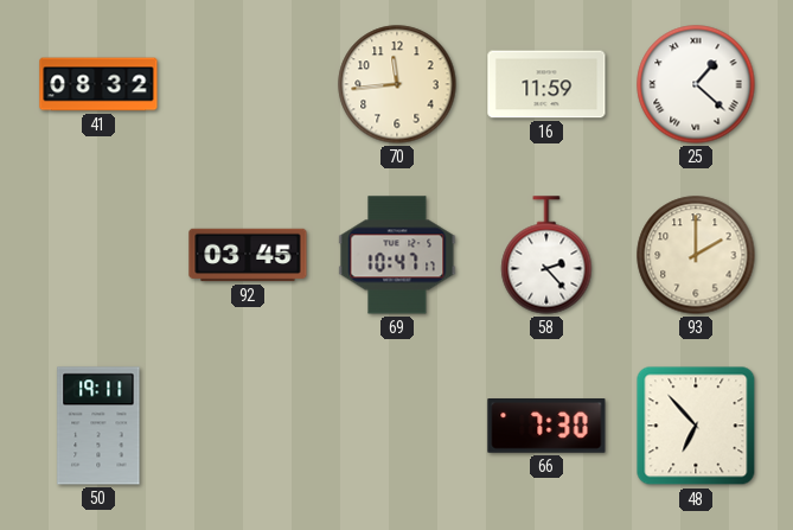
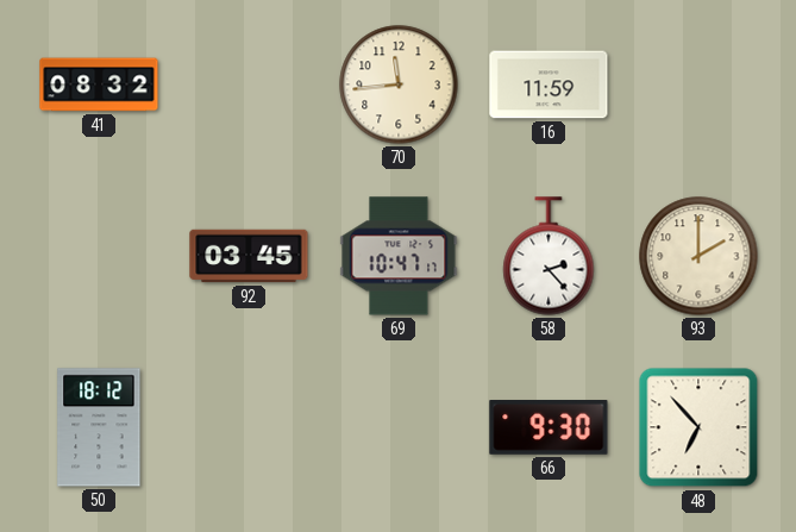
25: 1:22 -> none
50: 19:11 -> 18:12
66: 7:30 -> 9:30
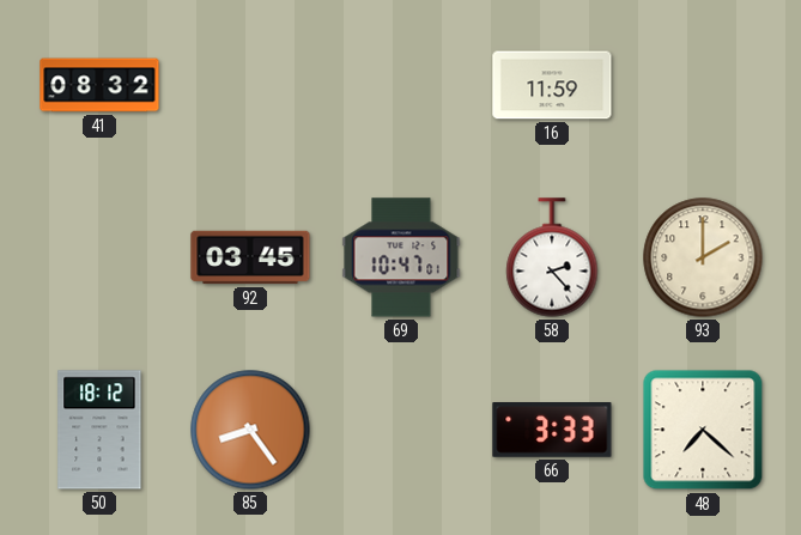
70: 11:44 -> none
69: 10:47:17 -> 10:47:01
85: none -> 8:24
66: 9:30 -> 3:33
48: 6:53 -> 7:22
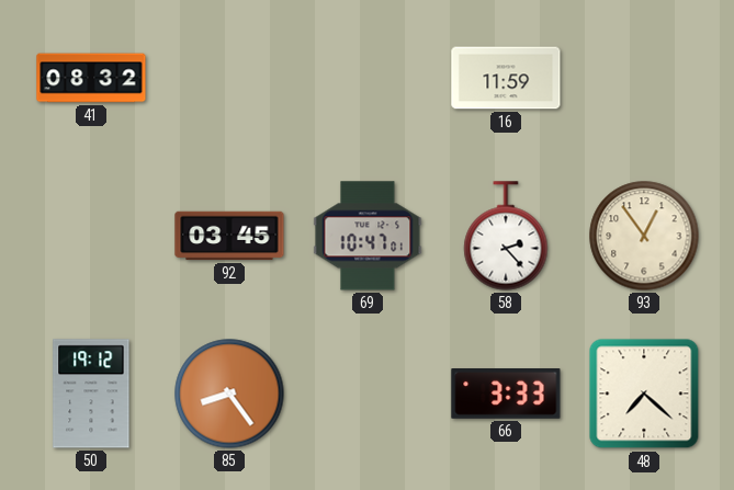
93: 2:00 -> 12:54
50: 18:12 -> 19:12
